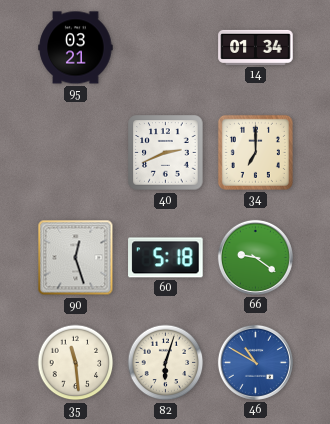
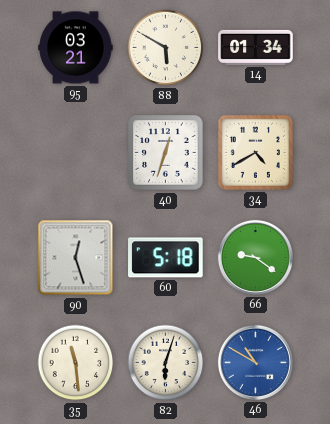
88: none -> 5:50
40: 2:41 -> 12:33
34: 7:00 -> 4:40
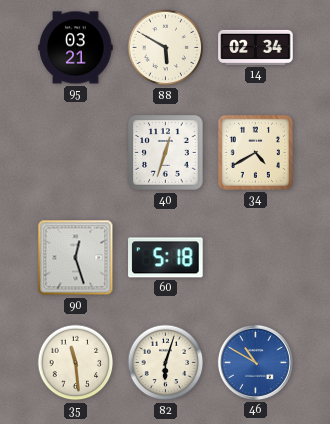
14: 01:34 -> 02:34
66: 9:21 -> none
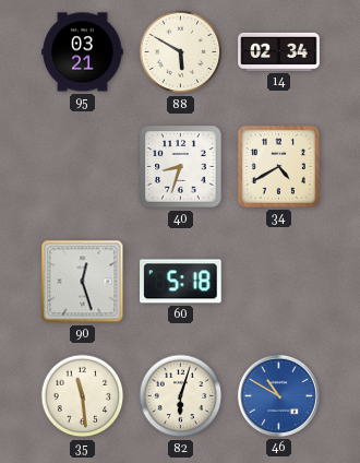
40: 12:33 -> 8:33
